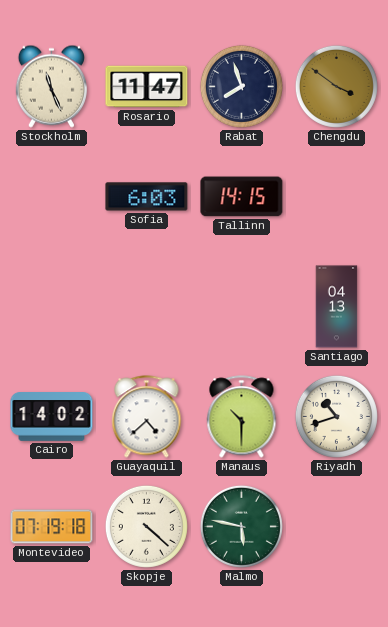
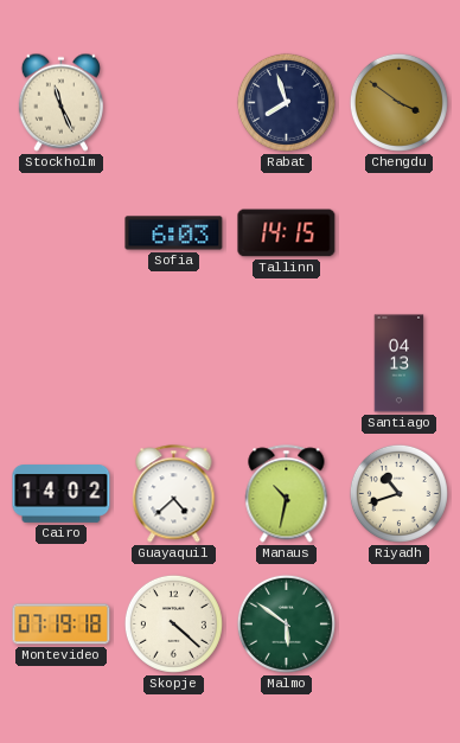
Rosario: 11:47 -> none
Manaus: 10:30 -> 10:32
Malmo: 5:47 -> 5:51
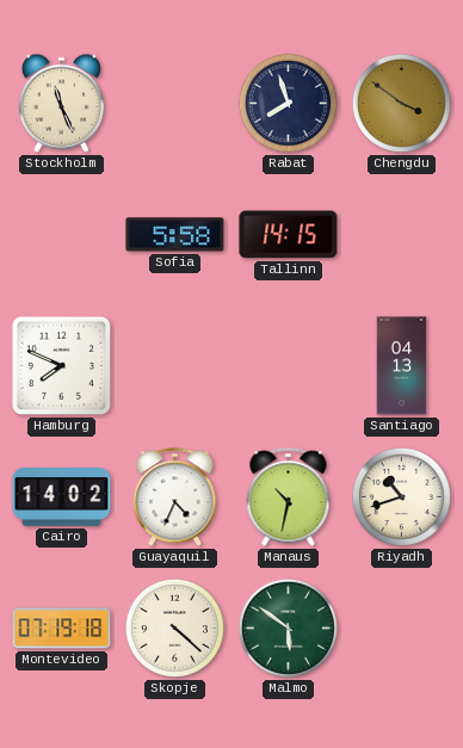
Sofia: 6:03 -> 5:58
Hamburg: none -> 7:49
Guayaquil: 4:38 -> 4:34
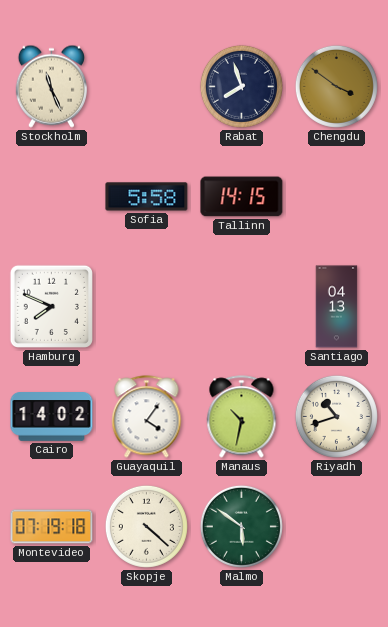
Guayaquil: 4:34 -> 4:06
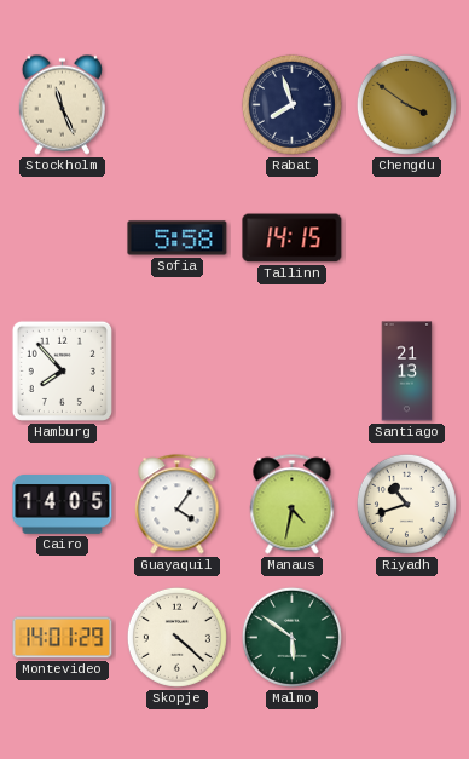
Hamburg: 7:49 -> 7:53
Santiago: 04:13 -> 21:13
Cairo: 14:02 -> 14:05
Manaus: 10:32 -> 4:32
Montevideo: 07:19 -> 14:01
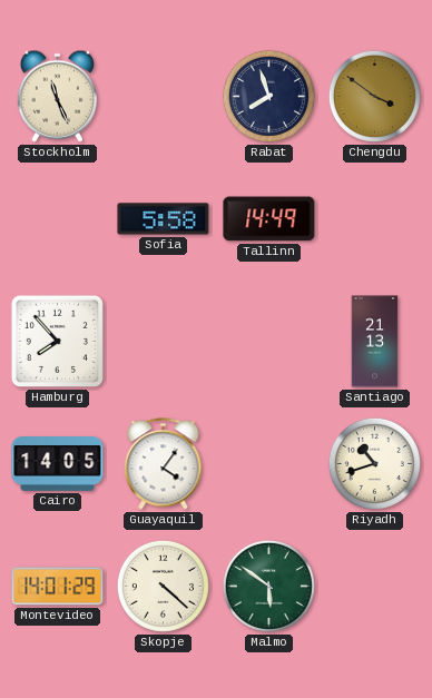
Tallinn: 14:15 -> 14:49
Manaus: 4:32 -> none
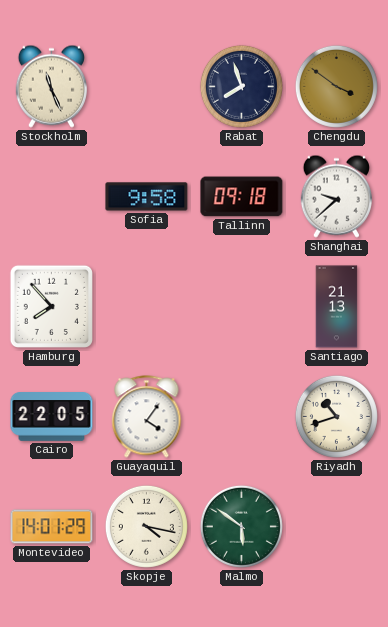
Sofia: 5:58 -> 9:58
Tallinn: 14:49 -> 09:18
Shanghai: none -> 9:38
Cairo: 14:05 -> 22:05
Skopje: 4:22 -> 4:17
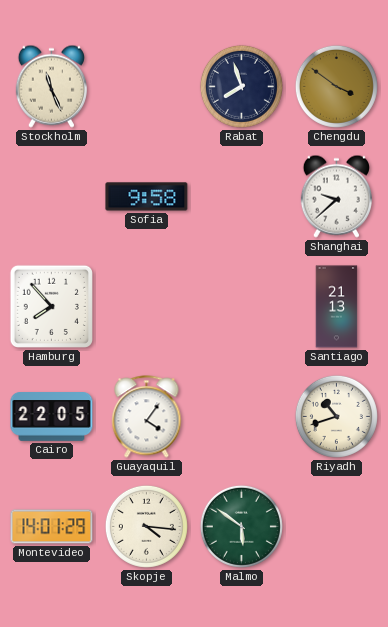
Tallinn: 09:18 -> none
Skopje: 4:17 -> 4:16
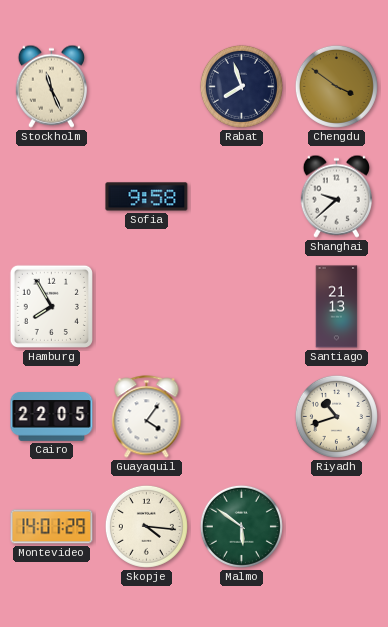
Hamburg: 7:53 -> 7:55
